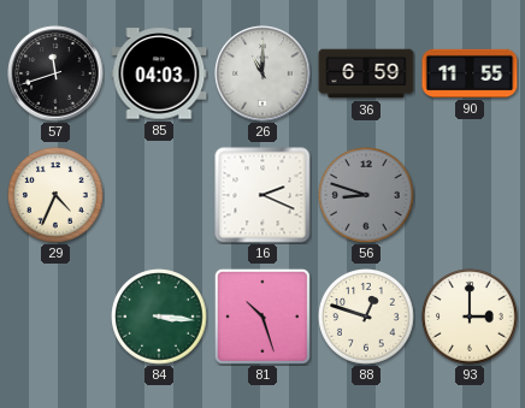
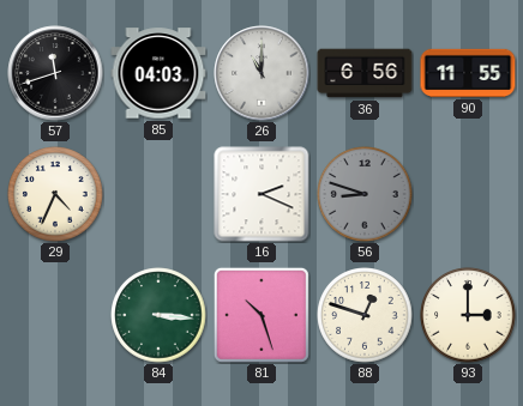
36: 6:59 -> 6:56
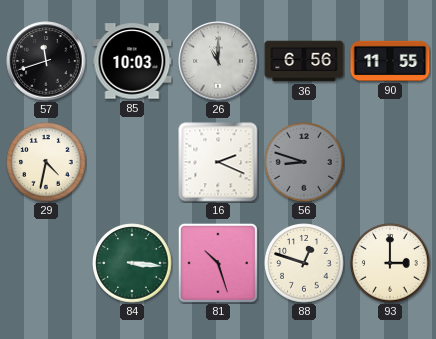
85: 04:03 -> 10:03
29: 4:34 -> 4:32
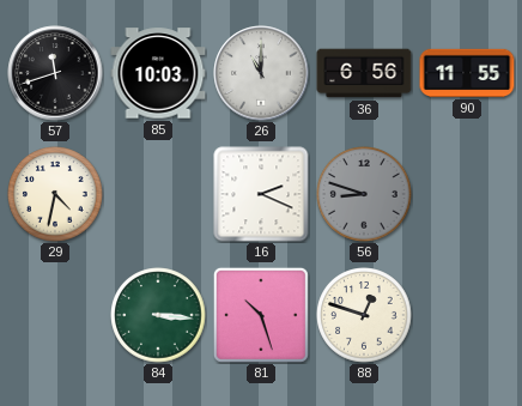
93: 3:00 -> none
